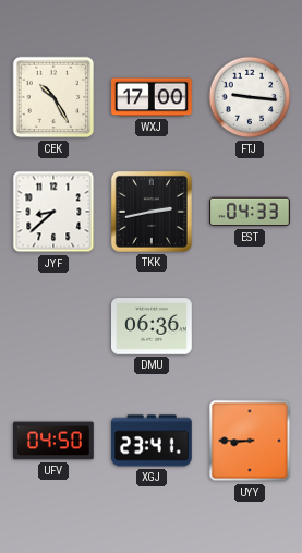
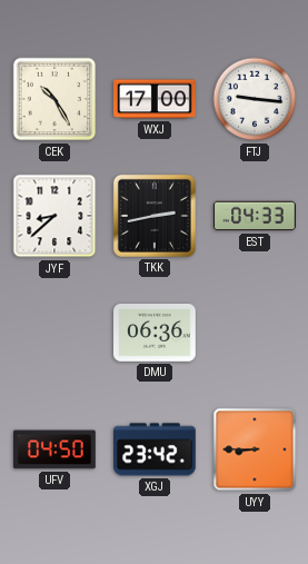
XGJ: 23:41 -> 23:42
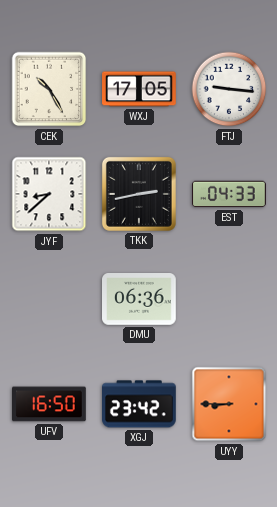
WXJ: 17:00 -> 17:05
UFV: 04:50 -> 16:50
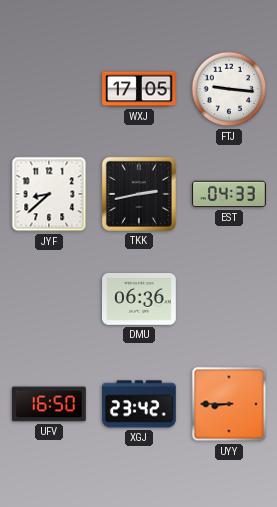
CEK: 10:25 -> none
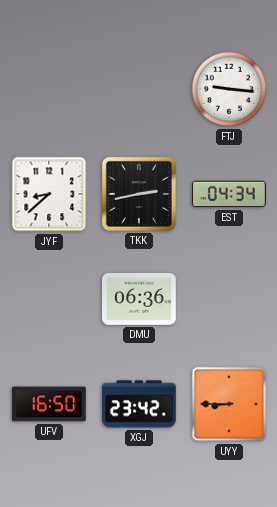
WXJ: 17:05 -> none
EST: 04:33 -> 04:34
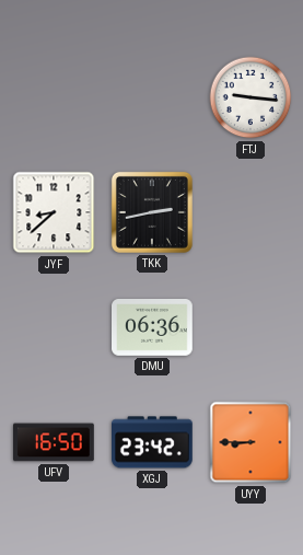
EST: 04:34 -> none
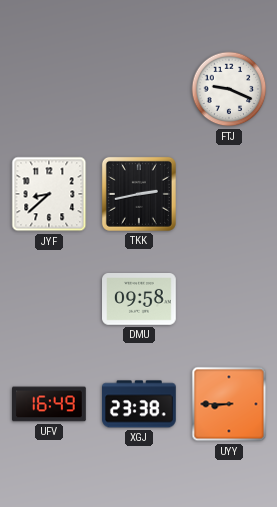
FTJ: 9:16 -> 9:19
DMU: 06:36 -> 09:58
UFV: 16:50 -> 16:49
XGJ: 23:42 -> 23:38
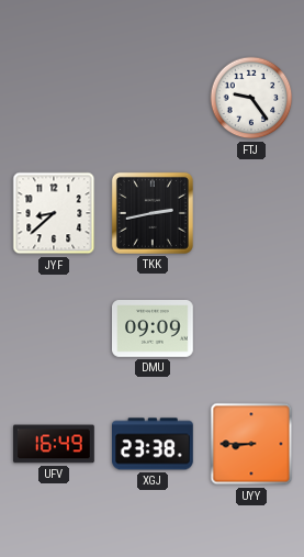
FTJ: 9:19 -> 9:24
DMU: 09:58 -> 09:09
